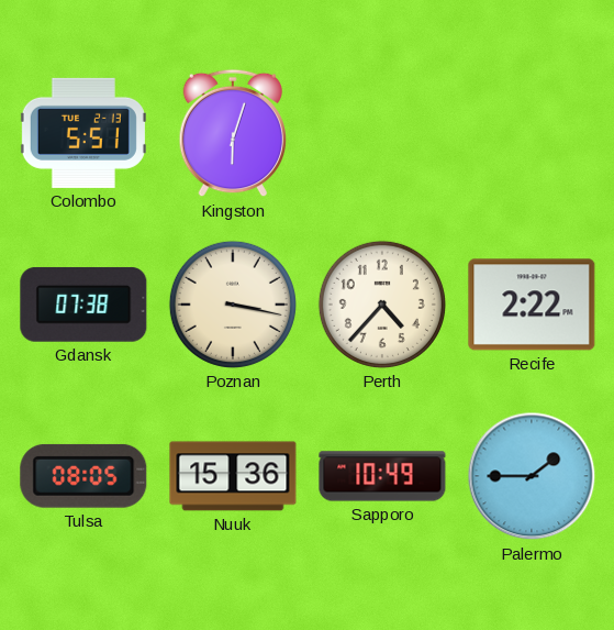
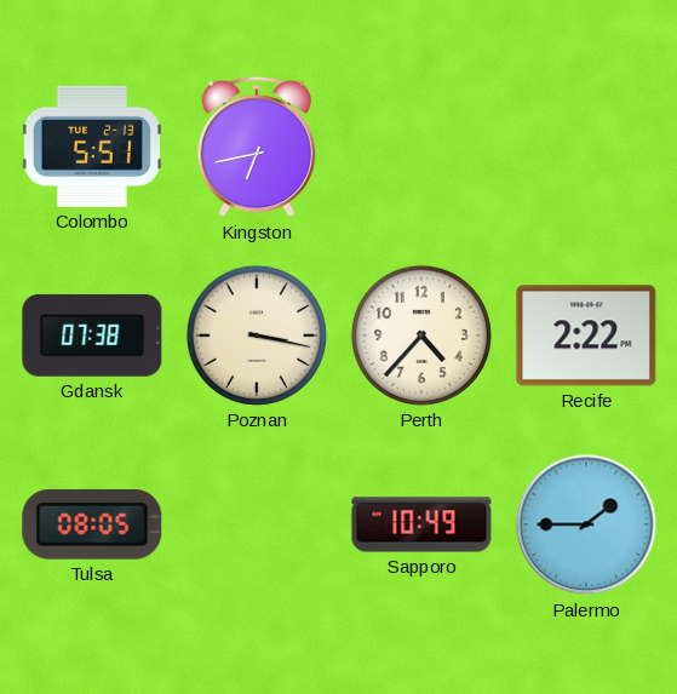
Kingston: 6:03 -> 6:43
Nuuk: 15:36 -> none
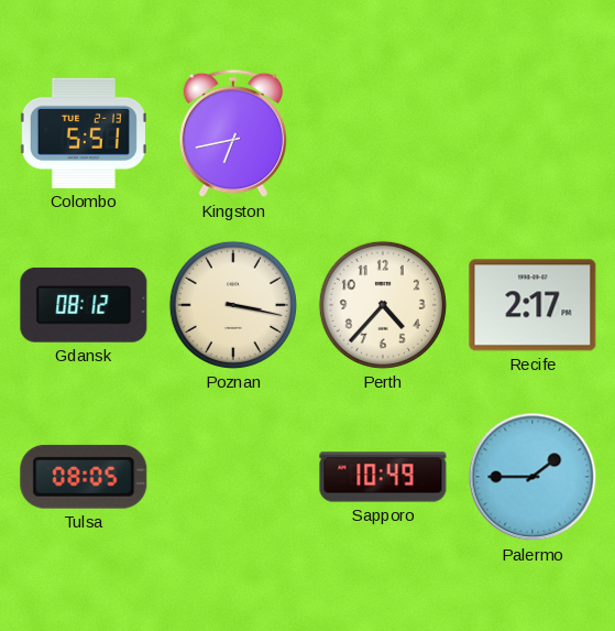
Gdansk: 07:38 -> 08:12
Recife: 2:22 -> 2:17
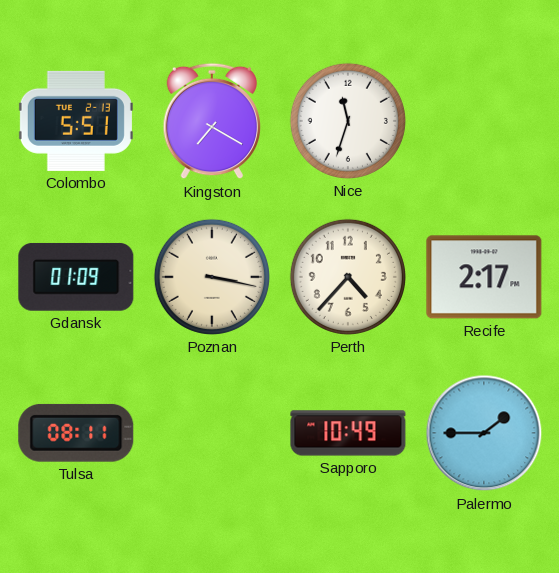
Kingston: 6:43 -> 7:20
Nice: none -> 11:33
Gdansk: 08:12 -> 01:09
Tulsa: 08:05 -> 08:11
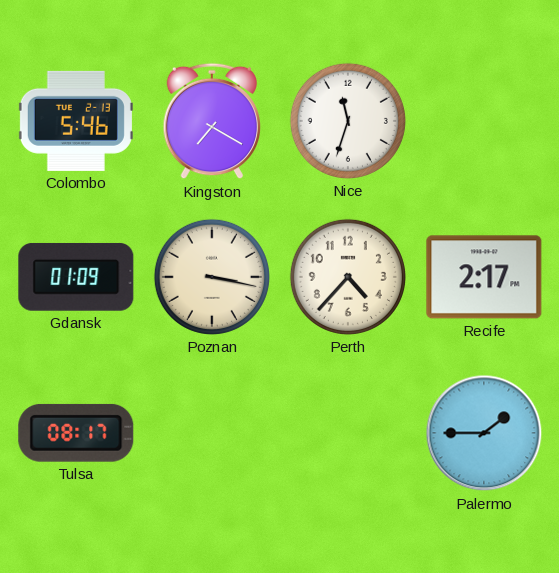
Colombo: 5:51 -> 5:46
Tulsa: 08:11 -> 08:17
Sapporo: 10:49 -> none
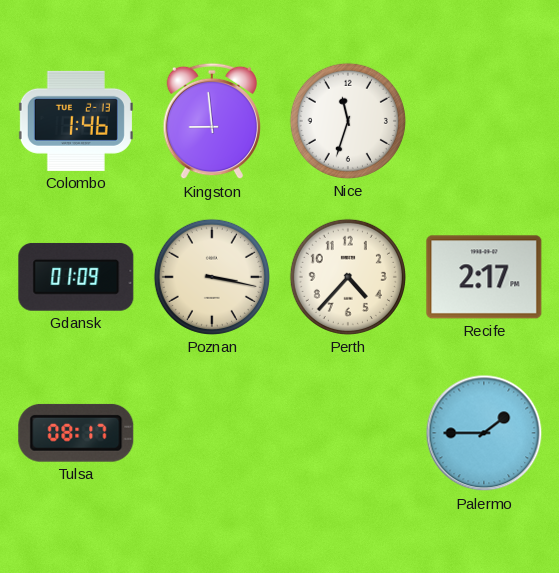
Colombo: 5:46 -> 1:46
Kingston: 7:20 -> 8:59
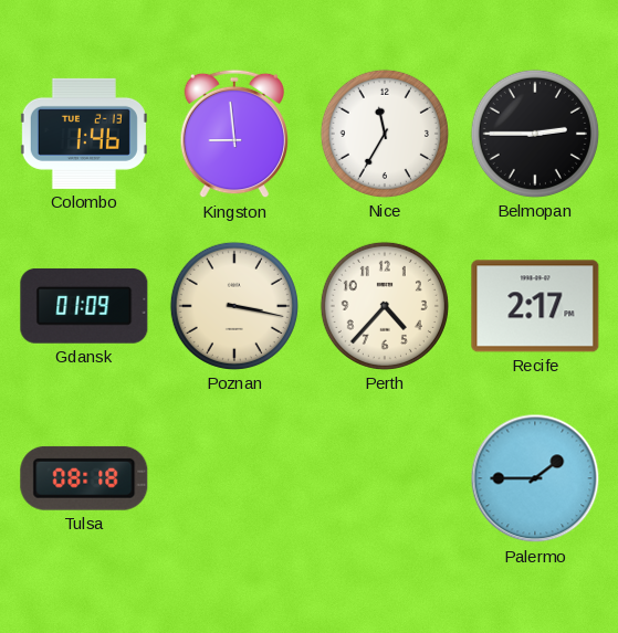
Nice: 11:33 -> 11:35
Belmopan: none -> 2:45
Tulsa: 08:17 -> 08:18
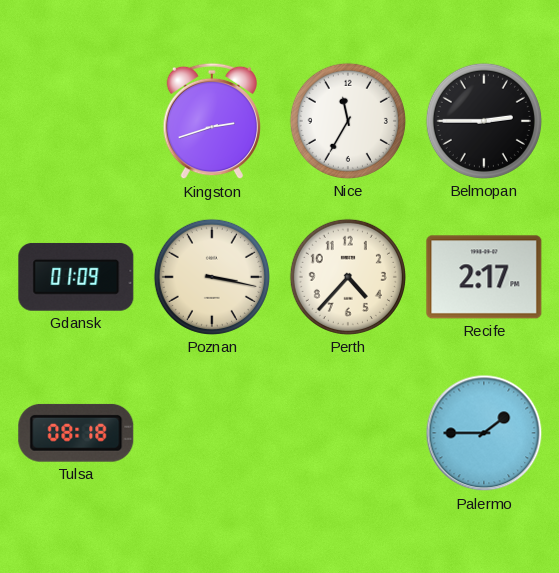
Colombo: 1:46 -> none
Kingston: 8:59 -> 2:42
